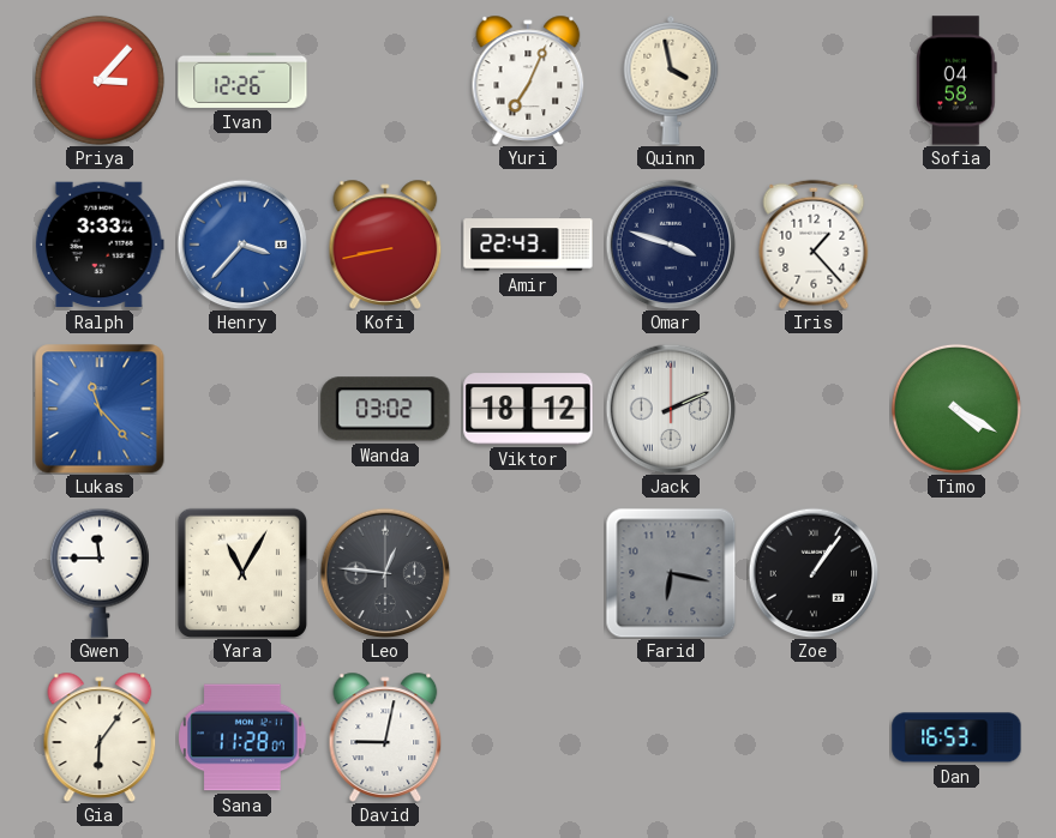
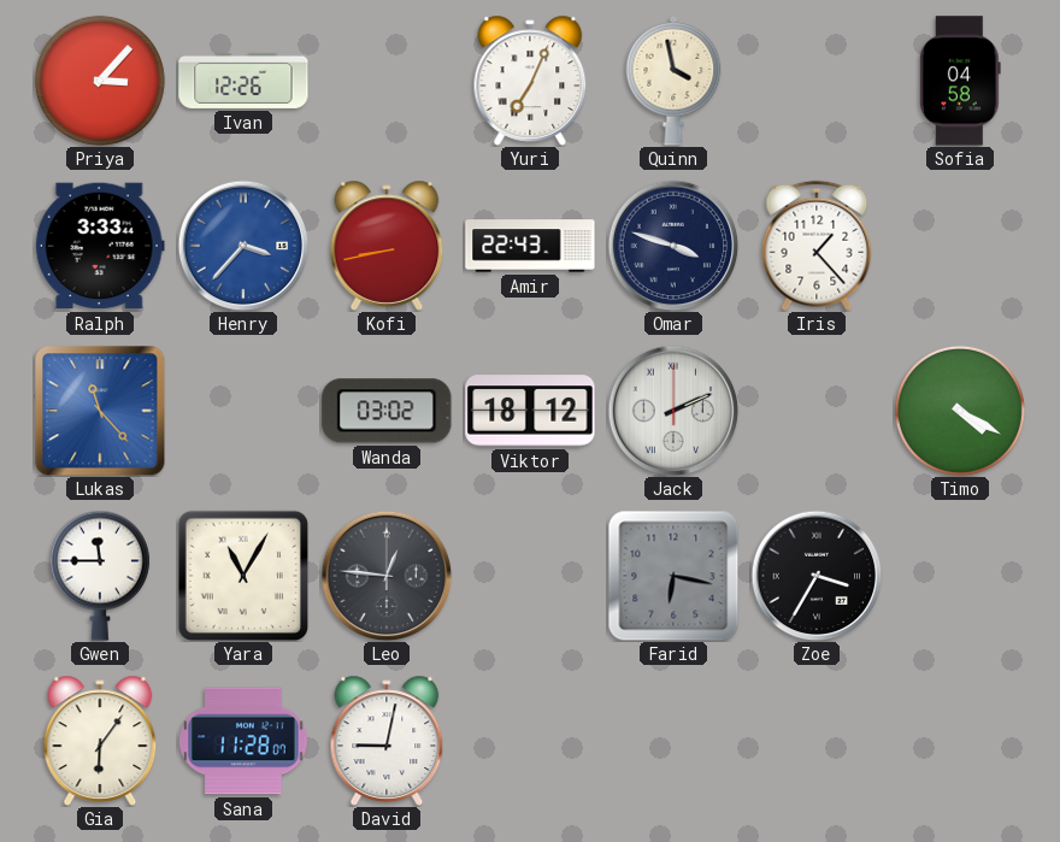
Zoe: 1:06 -> 3:35
Dan: 16:53 -> none
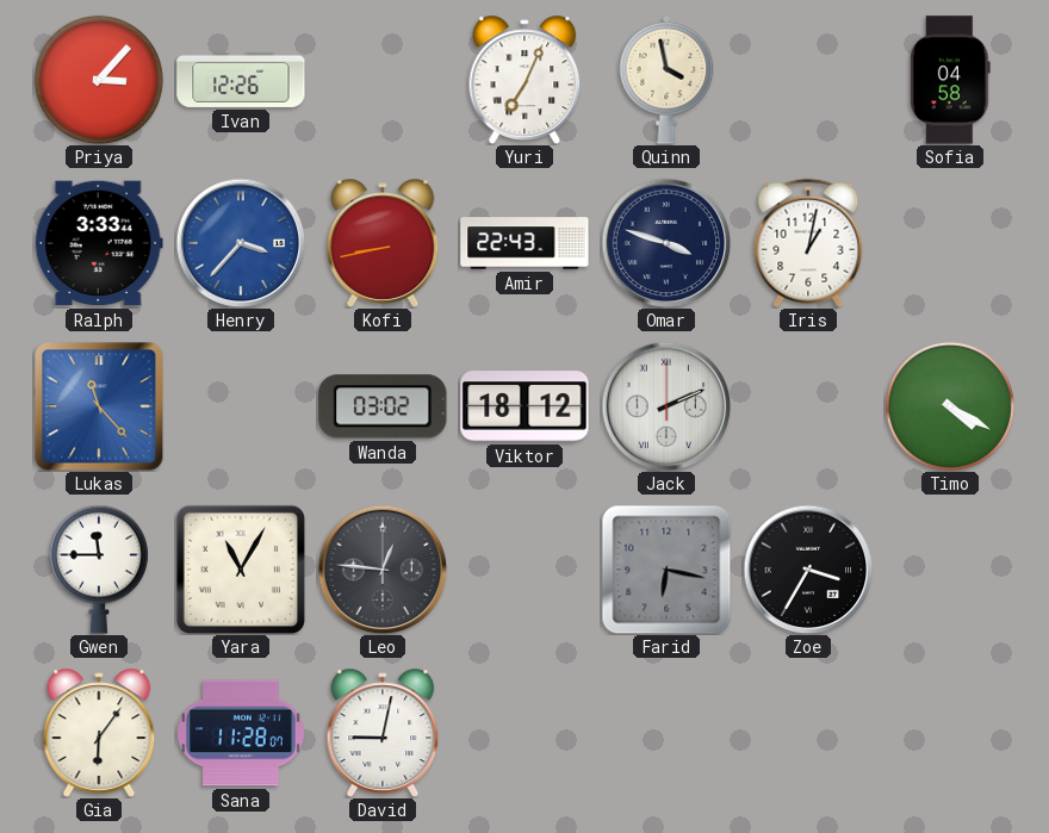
Iris: 1:23 -> 1:02
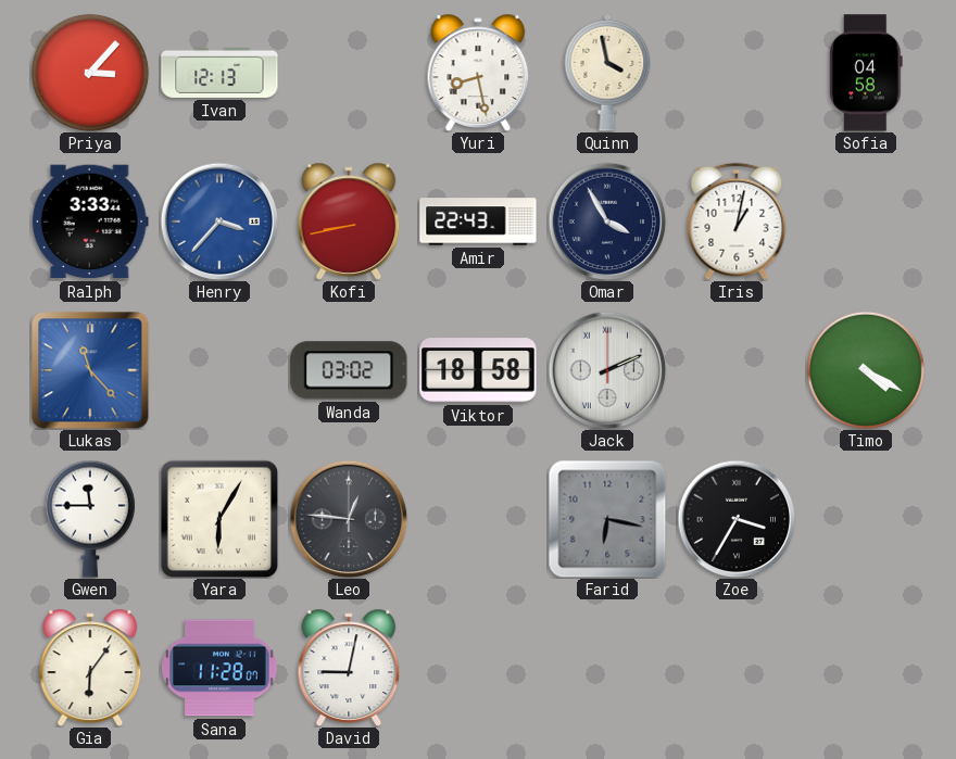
Ivan: 12:26 -> 12:13
Yuri: 7:04 -> 8:28
Omar: 3:48 -> 3:55
Viktor: 18:12 -> 18:58
Yara: 11:05 -> 6:05
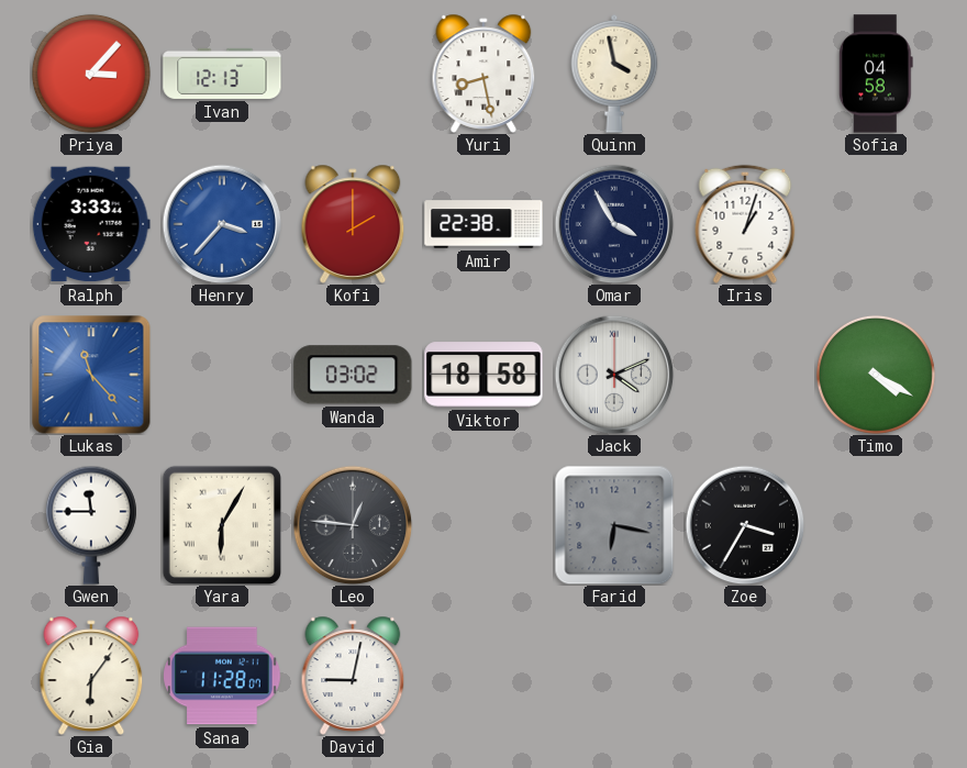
Kofi: 8:43 -> 2:00
Amir: 22:43 -> 22:38
Iris: 1:02 -> 1:03
Jack: 2:11 -> 4:11
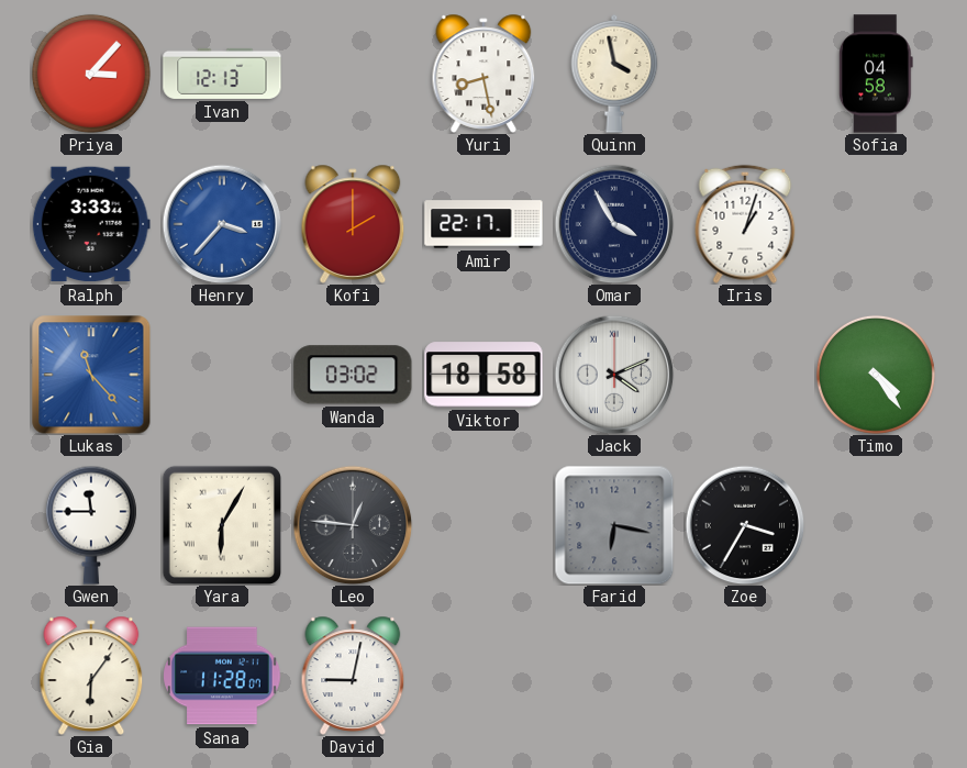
Amir: 22:38 -> 22:17
Timo: 4:20 -> 4:24
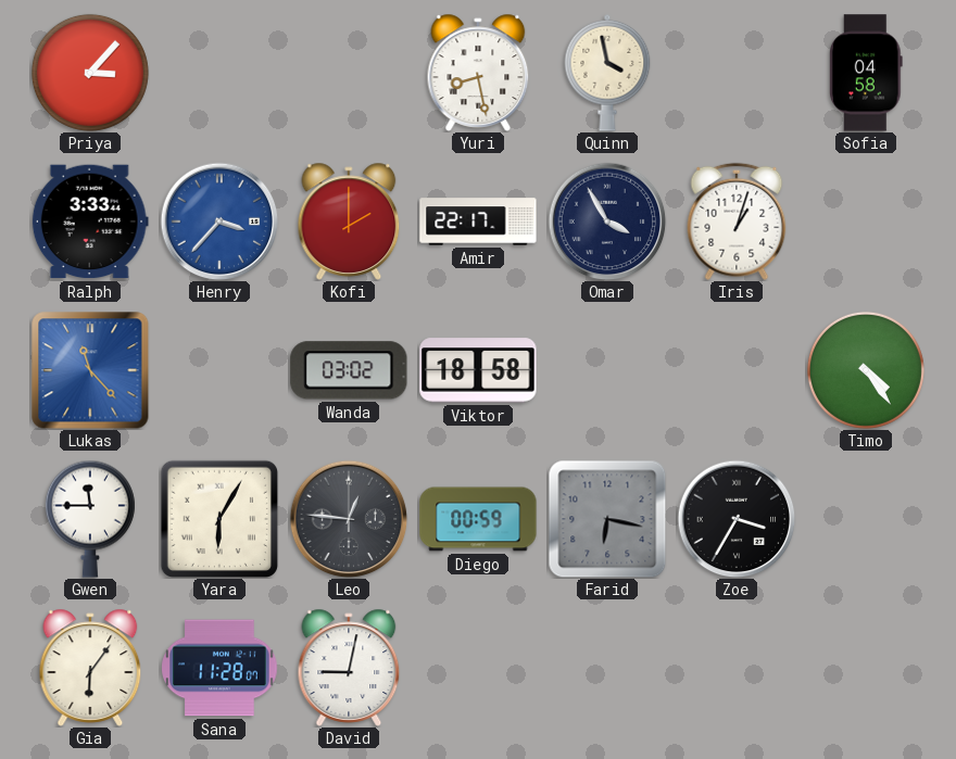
Ivan: 12:13 -> none
Jack: 4:11 -> none
Diego: none -> 00:59
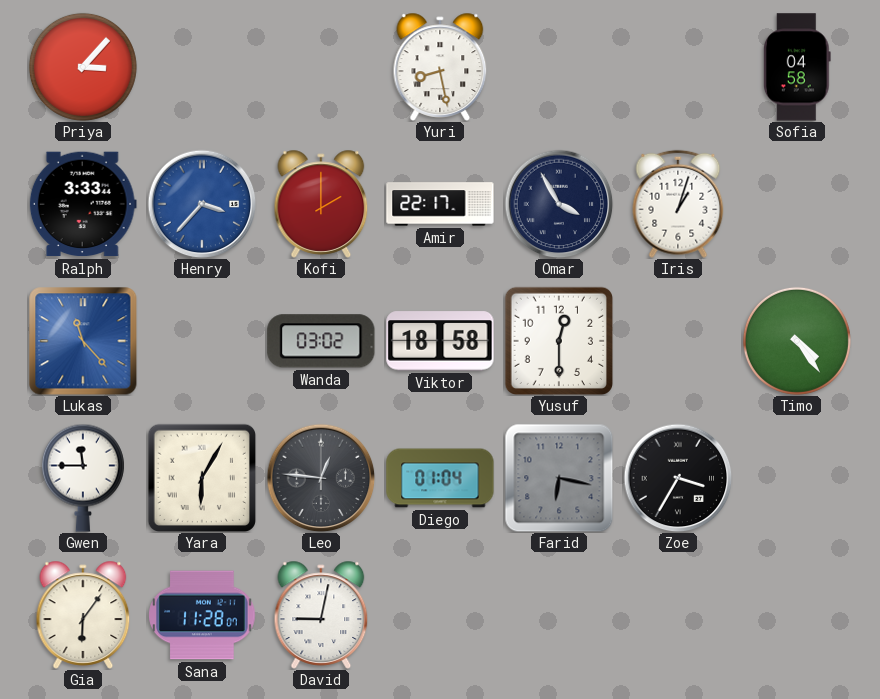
Quinn: 3:58 -> none
Yusuf: none -> 12:30
Diego: 00:59 -> 01:04
